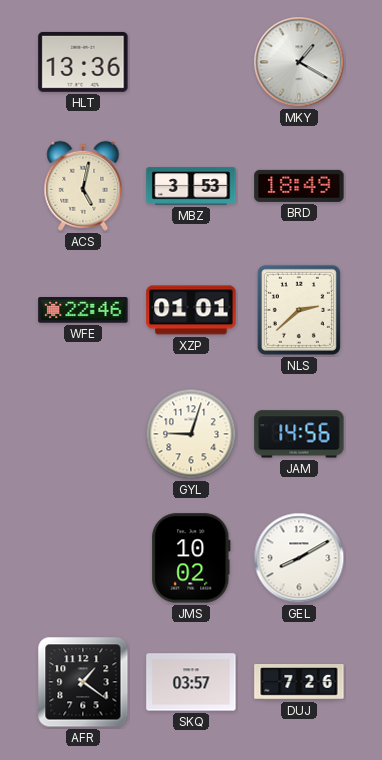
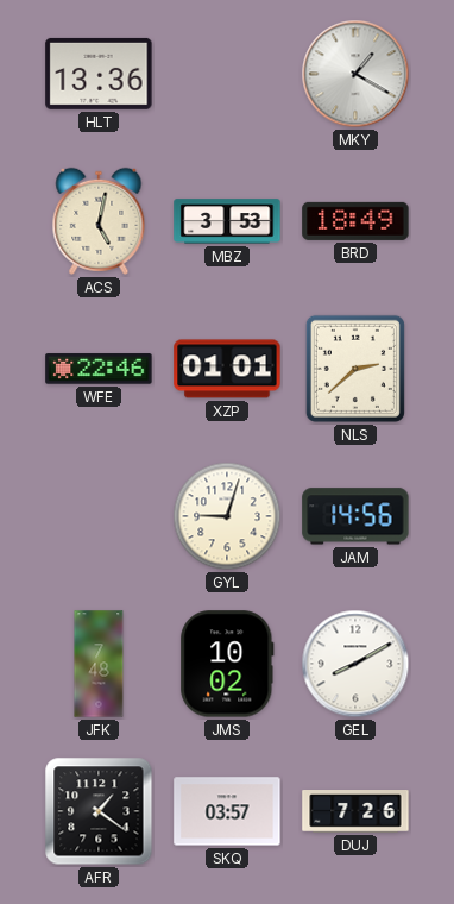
JFK: none -> 7:48
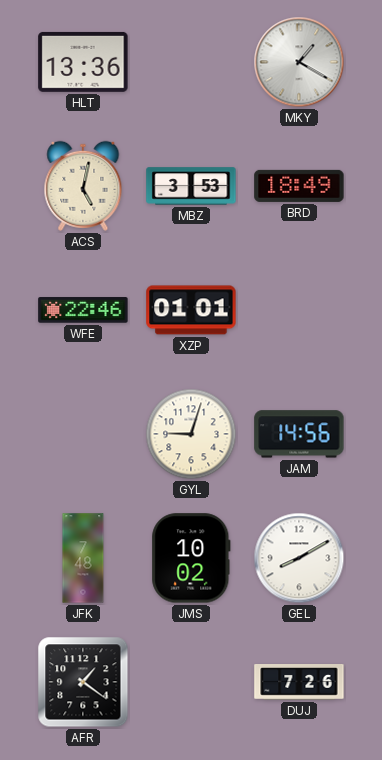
NLS: 2:38 -> none
SKQ: 03:57 -> none
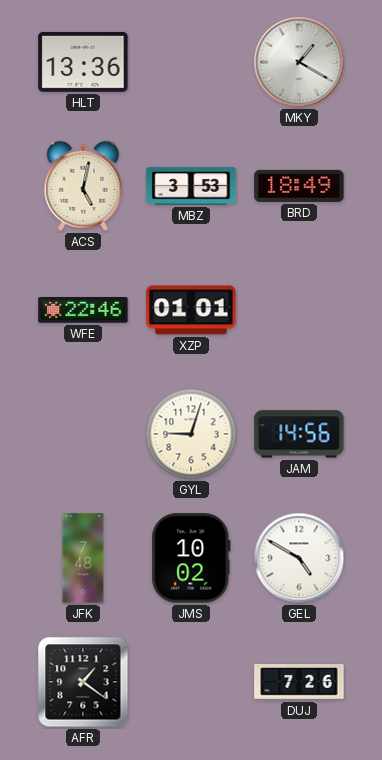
GEL: 8:10 -> 4:50
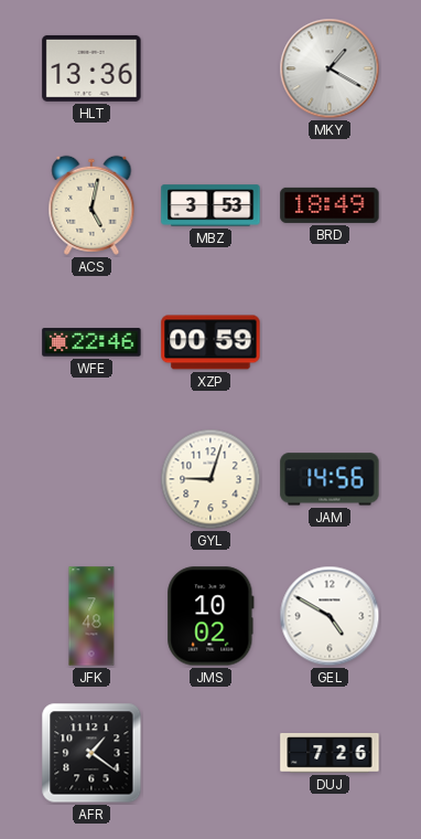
XZP: 01:01 -> 00:59
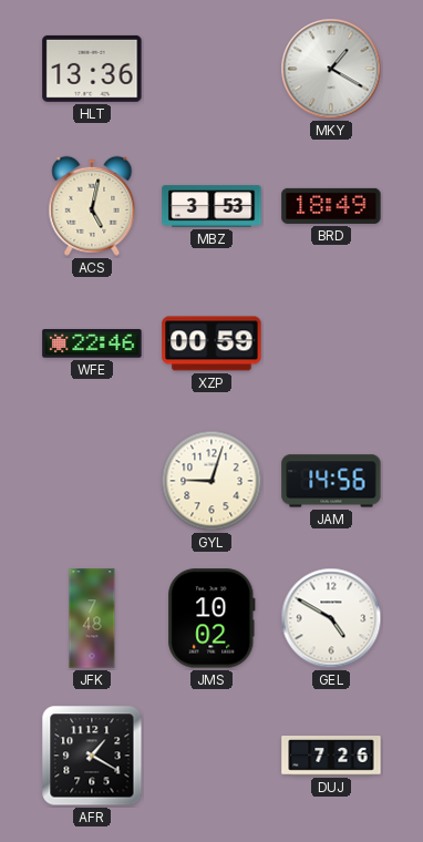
AFR: 1:21 -> 1:20
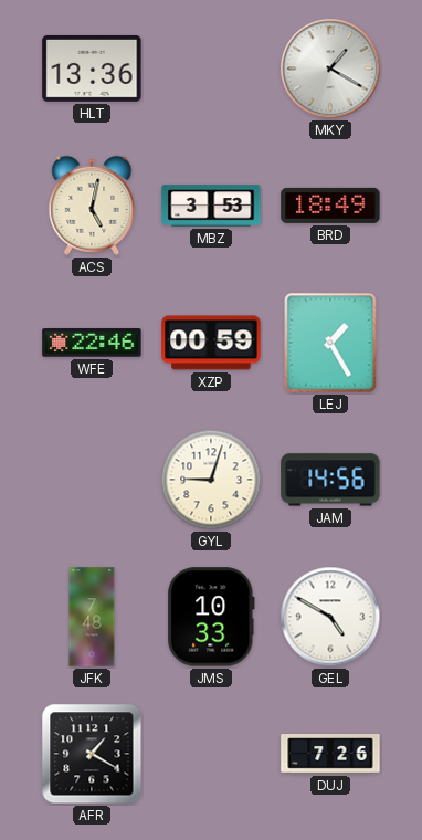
LEJ: none -> 1:25
JMS: 10:02 -> 10:33
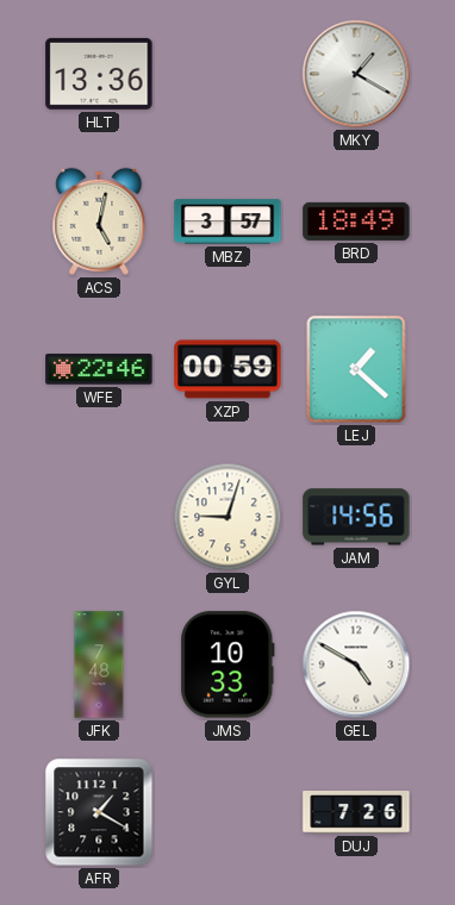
MBZ: 3:53 -> 3:57
LEJ: 1:25 -> 1:22
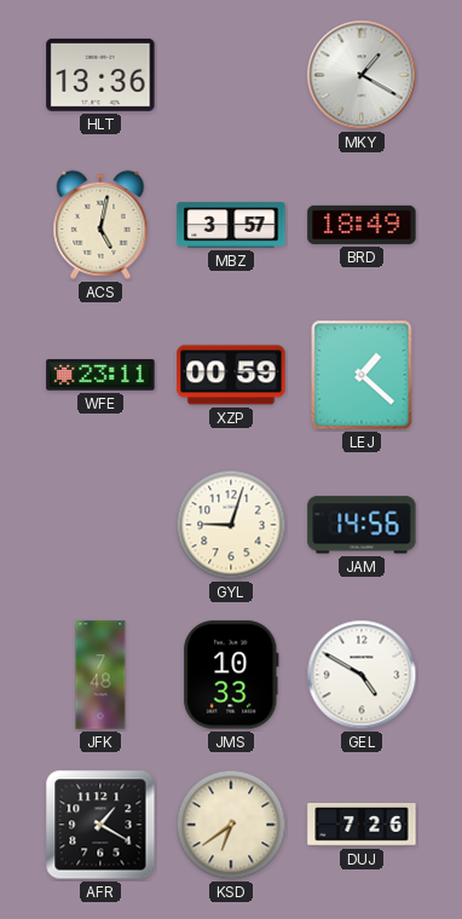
WFE: 22:46 -> 23:11
KSD: none -> 6:39
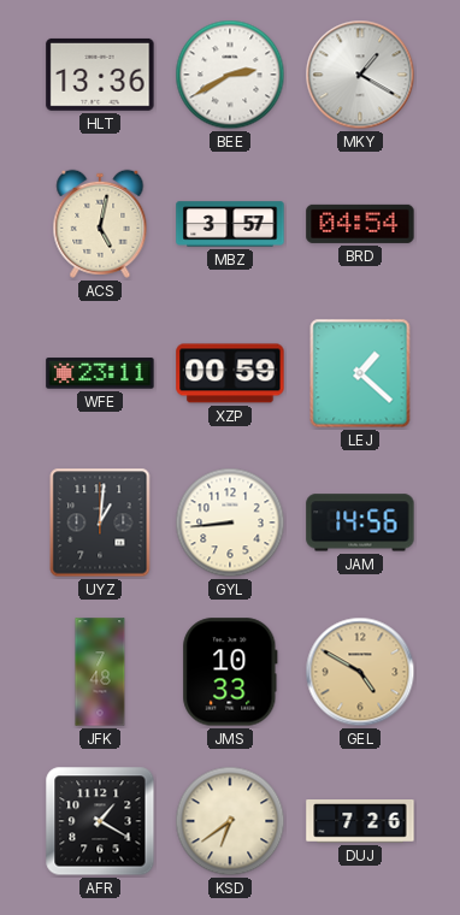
BEE: none -> 2:40
BRD: 18:49 -> 04:54
UYZ: none -> 1:01
GYL: 9:03 -> 8:44
GEL dial: white -> champagne
